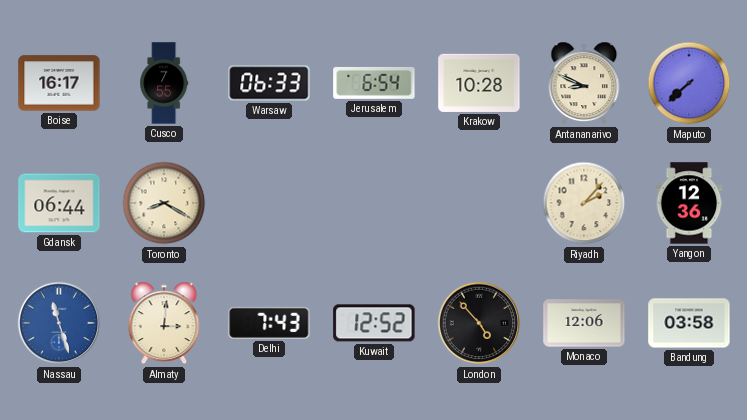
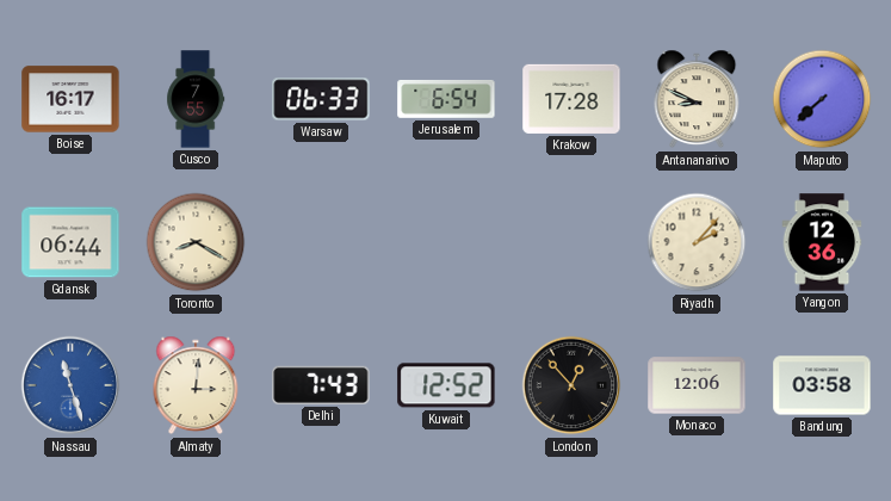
Krakow: 10:28 -> 17:28
London: 4:53 -> 12:53
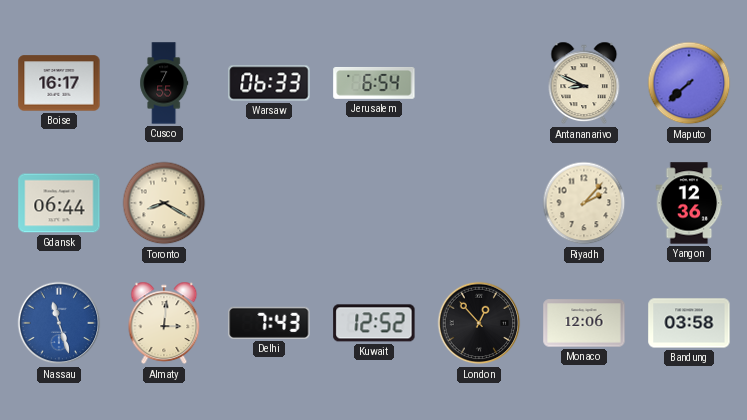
Krakow: 17:28 -> none
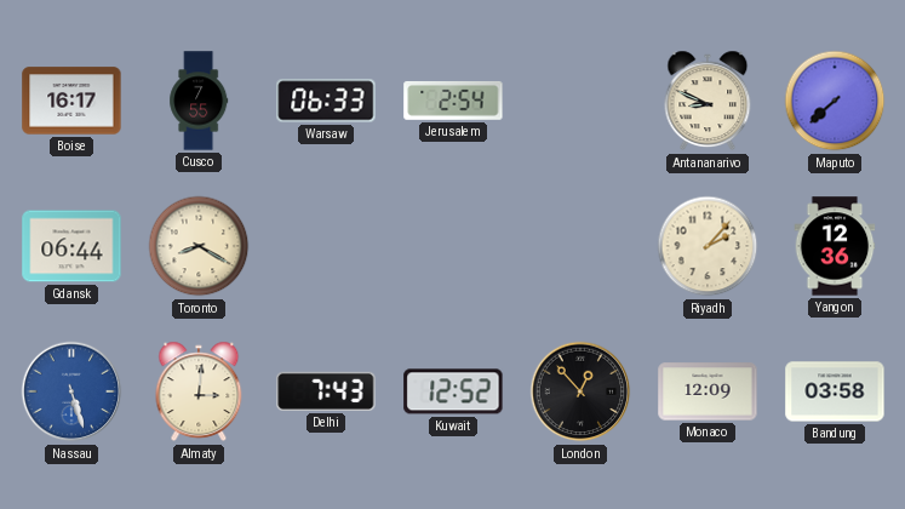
Jerusalem: 6:54 -> 2:54
Nassau: 11:27 -> 5:27
Monaco: 12:06 -> 12:09
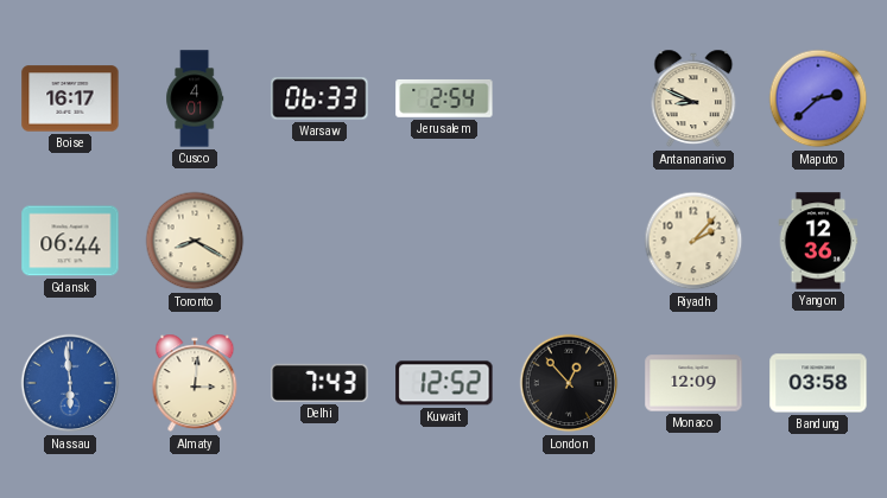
Cusco: 7:55 -> 4:01
Maputo: 7:38 -> 2:38
Nassau: 5:27 -> 5:59
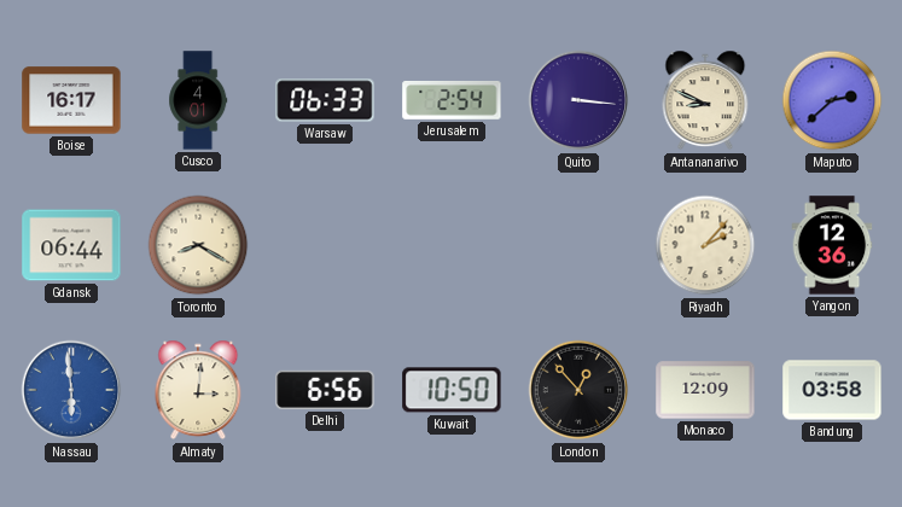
Quito: none -> 3:16
Delhi: 7:43 -> 6:56
Kuwait: 12:52 -> 10:50
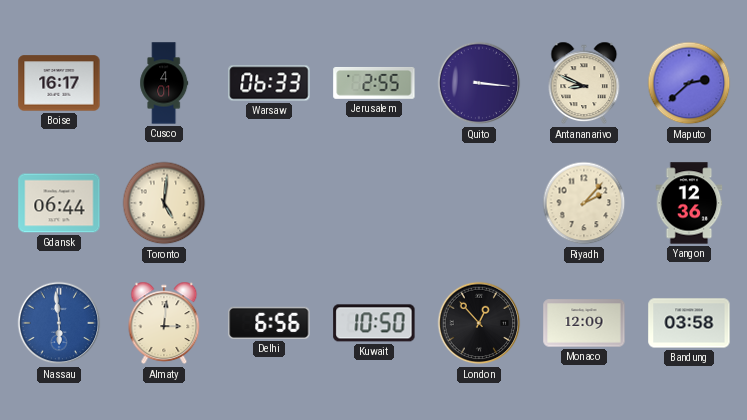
Jerusalem: 2:54 -> 2:55
Toronto: 8:20 -> 5:01
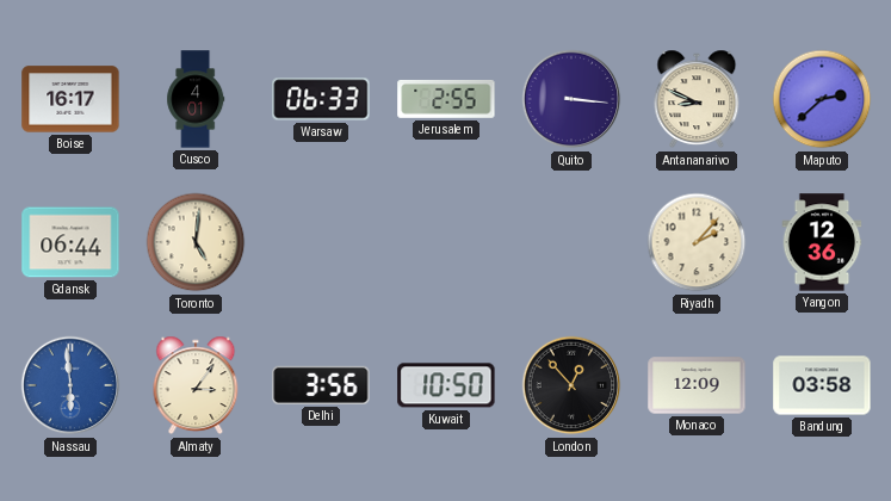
Almaty: 3:01 -> 3:06
Delhi: 6:56 -> 3:56
